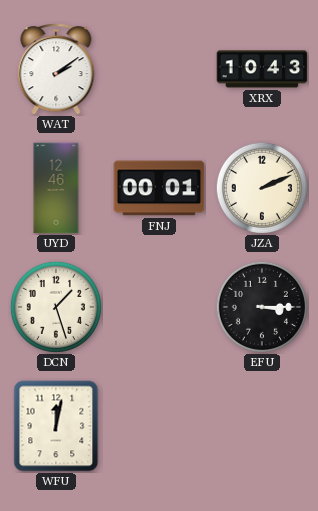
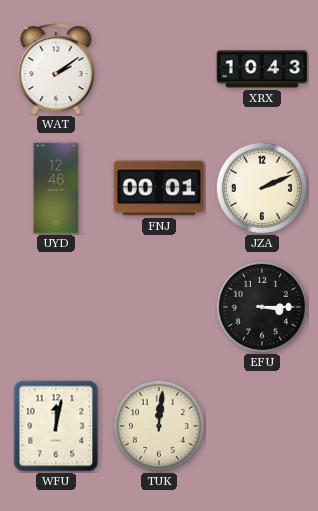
DCN: 1:27 -> none
TUK: none -> 12:01
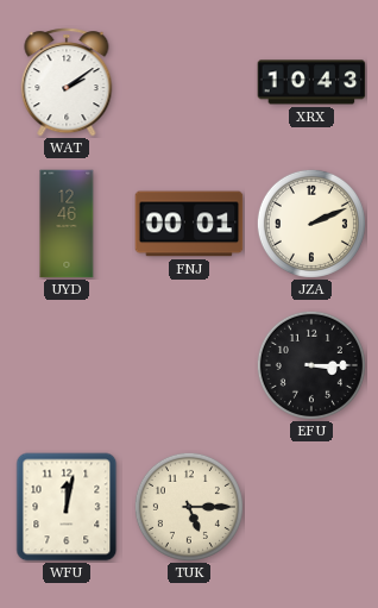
TUK: 12:01 -> 5:15
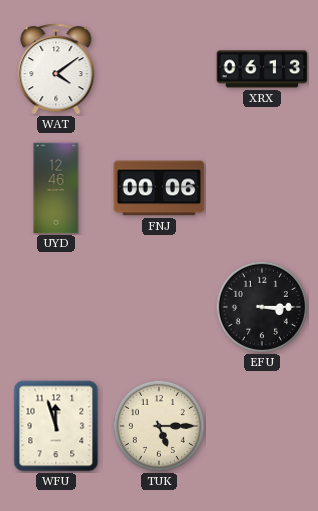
WAT: 2:09 -> 4:09
XRX: 10:43 -> 06:13
FNJ: 00:01 -> 00:06
JZA: 2:11 -> none
WFU: 12:02 -> 11:57
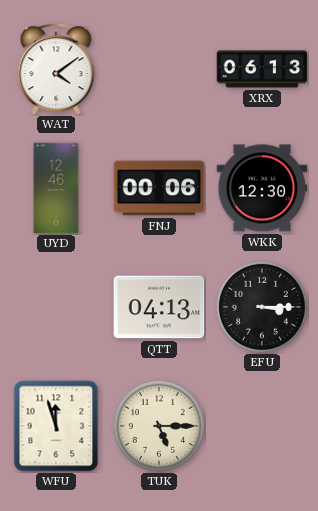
WKK: none -> 12:30
QTT: none -> 04:13
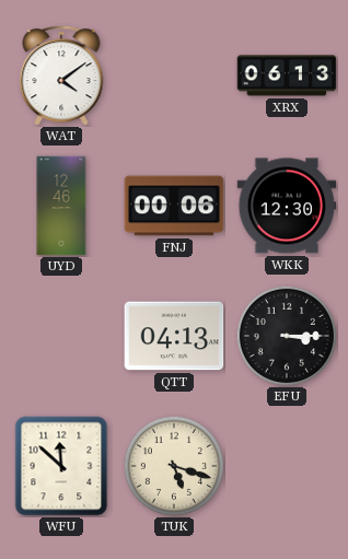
WFU: 11:57 -> 11:52
TUK: 5:15 -> 5:18
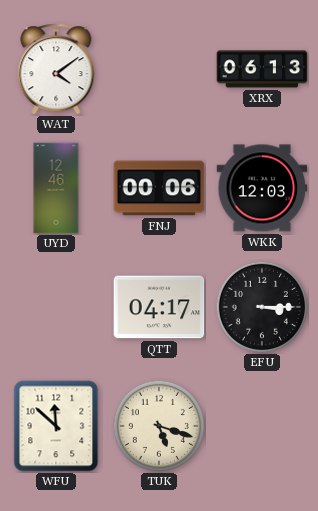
WKK: 12:30 -> 12:03
QTT: 04:13 -> 04:17
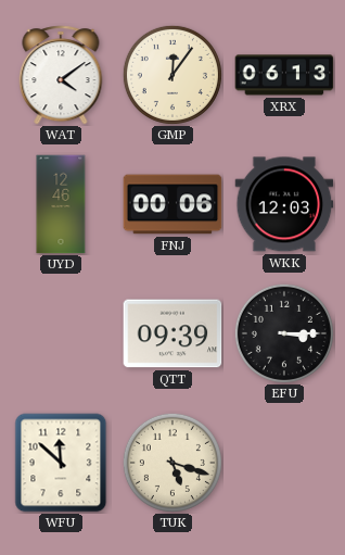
GMP: none -> 12:06
QTT: 04:17 -> 09:39
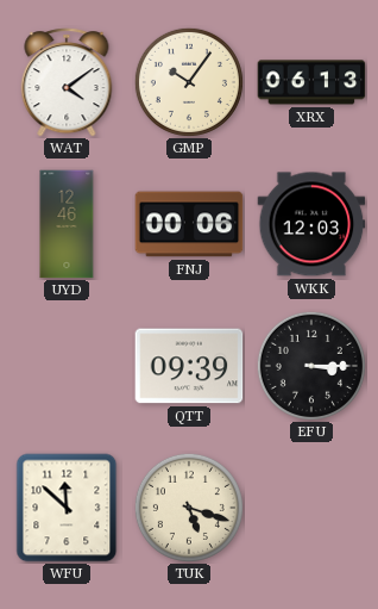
GMP: 12:06 -> 10:06
